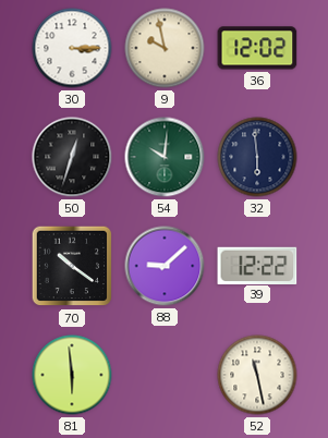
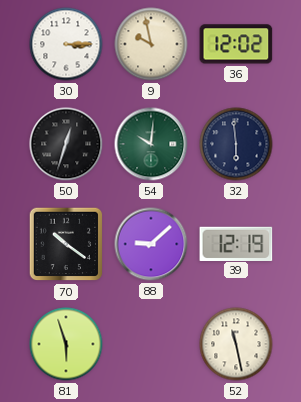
39: 12:22 -> 12:19
81: 5:59 -> 5:57
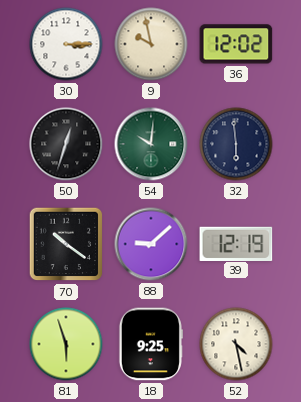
18: none -> 9:25
52: 11:28 -> 4:28
